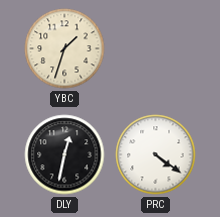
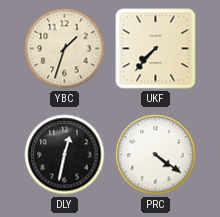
UKF: none -> 7:37
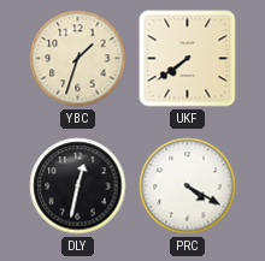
UKF: 7:37 -> 7:39
PRC: 4:21 -> 4:20
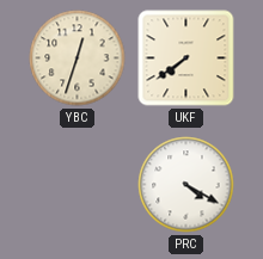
YBC: 1:33 -> 12:33
DLY: 12:32 -> none
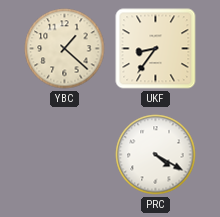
YBC: 12:33 -> 1:22
UKF: 7:39 -> 8:36
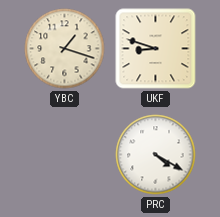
YBC: 1:22 -> 1:18
UKF: 8:36 -> 8:48
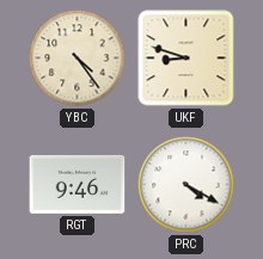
YBC: 1:18 -> 4:24
RGT: none -> 9:46
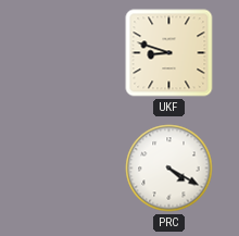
YBC: 4:24 -> none
RGT: 9:46 -> none
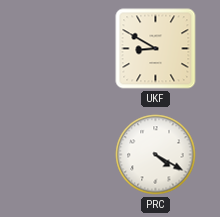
UKF: 8:48 -> 8:50
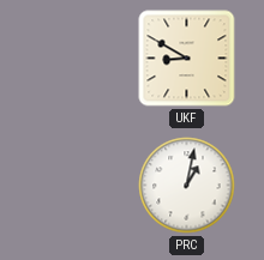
PRC: 4:20 -> 1:02
